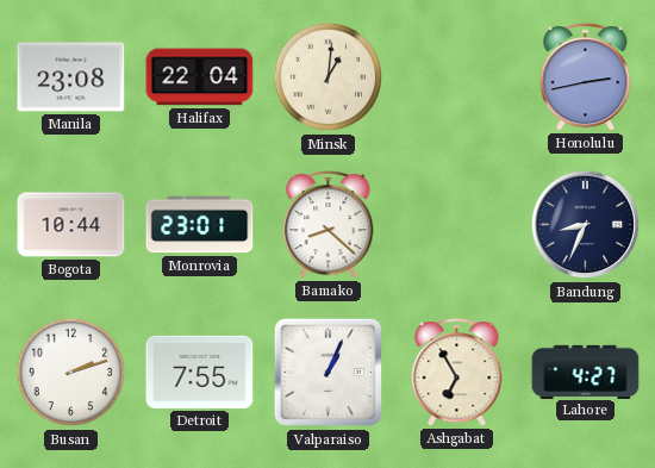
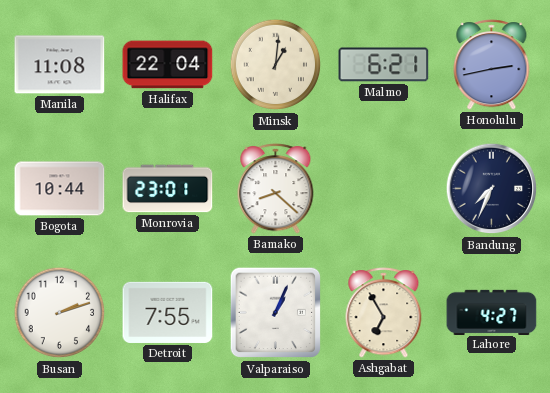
Manila: 23:08 -> 11:08
Malmo: none -> 6:21
Bandung: 8:34 -> 7:34
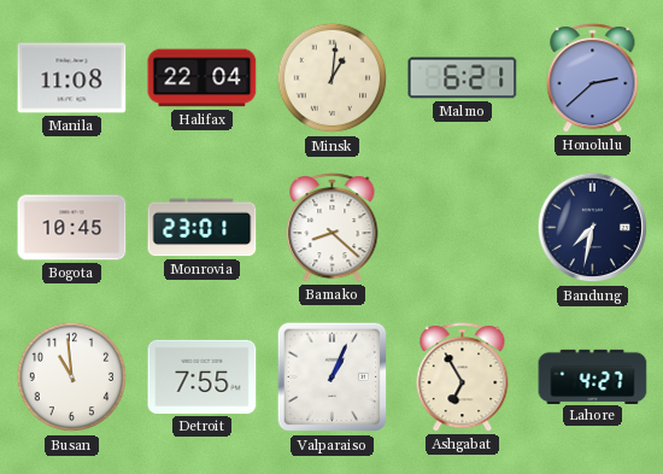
Honolulu: 2:43 -> 2:38
Bogota: 10:44 -> 10:45
Bandung: 7:34 -> 7:32
Busan: 2:12 -> 10:59
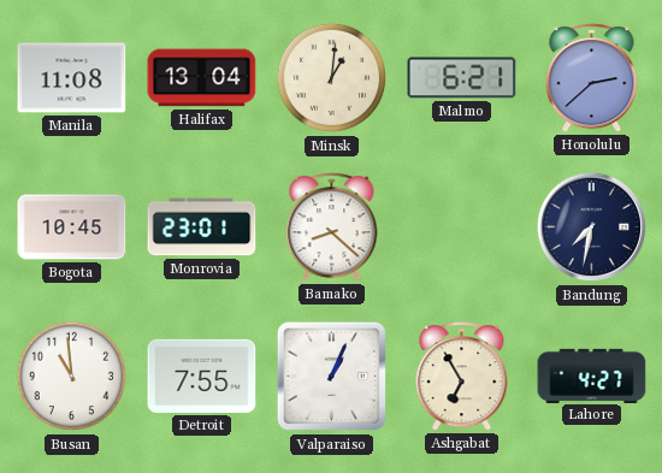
Halifax: 22:04 -> 13:04
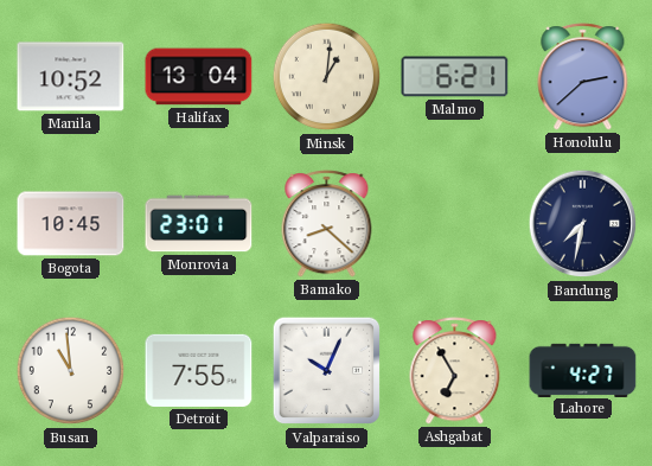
Manila: 11:08 -> 10:52
Valparaiso: 1:04 -> 10:04
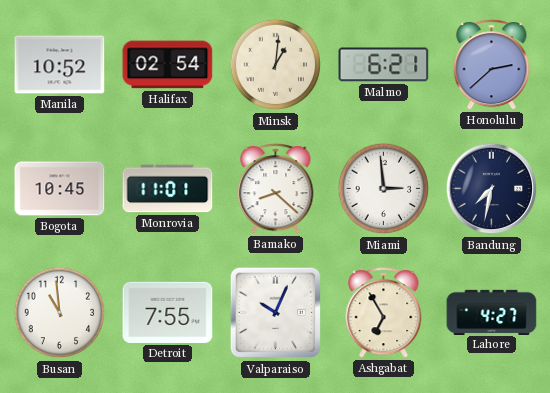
Halifax: 13:04 -> 02:54
Monrovia: 23:01 -> 11:01
Miami: none -> 2:59
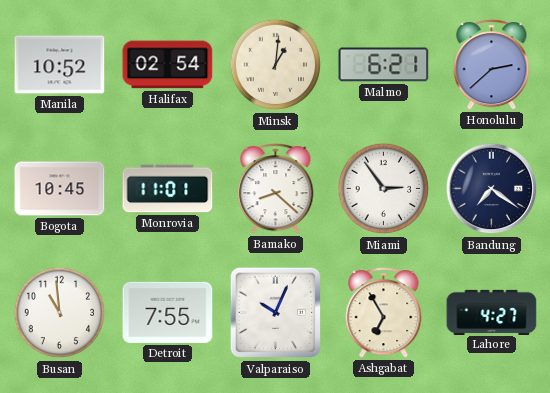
Miami: 2:59 -> 2:54
Bandung: 7:32 -> 7:21
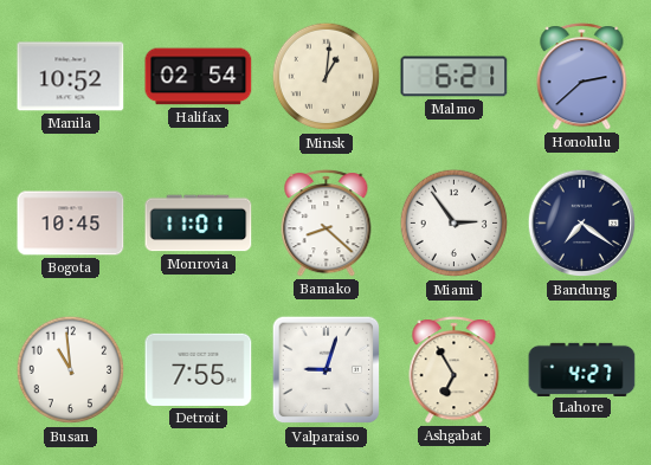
Valparaiso: 10:04 -> 9:03
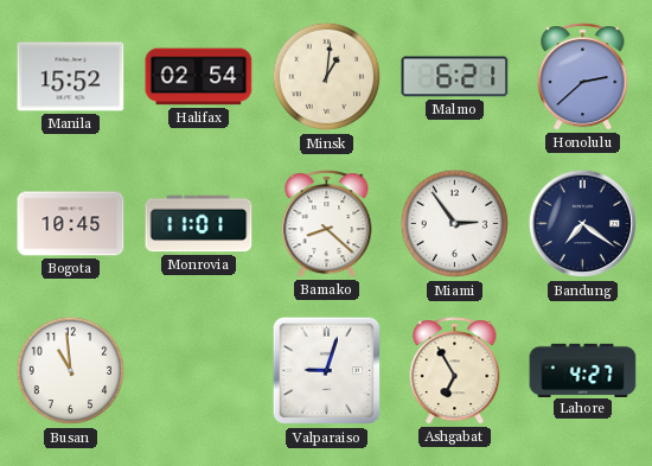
Manila: 10:52 -> 15:52
Detroit: 7:55 -> none
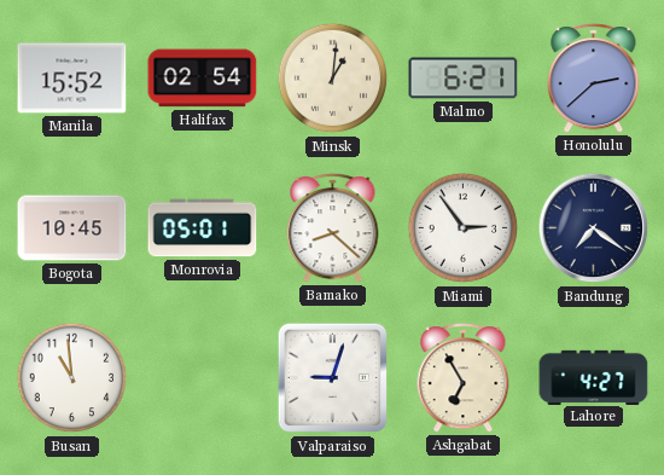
Monrovia: 11:01 -> 05:01
